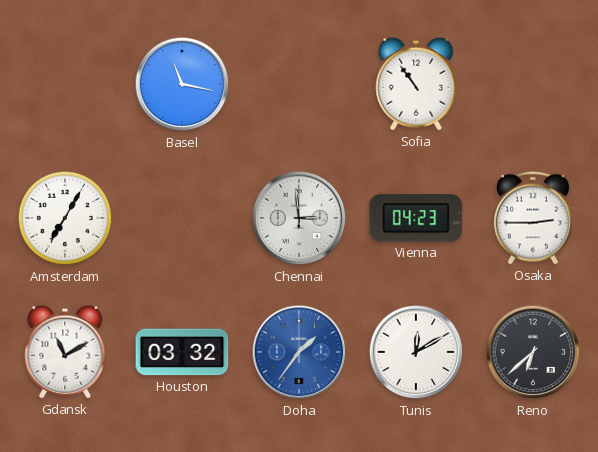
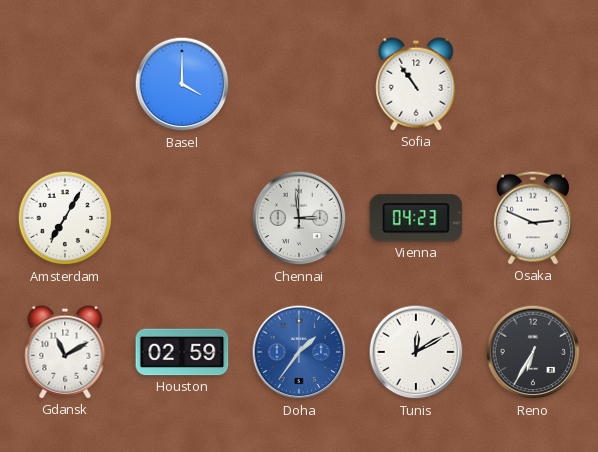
Basel: 11:17 -> 4:00
Osaka: 2:45 -> 2:49
Houston: 03:32 -> 02:59
Reno: 6:38 -> 6:35
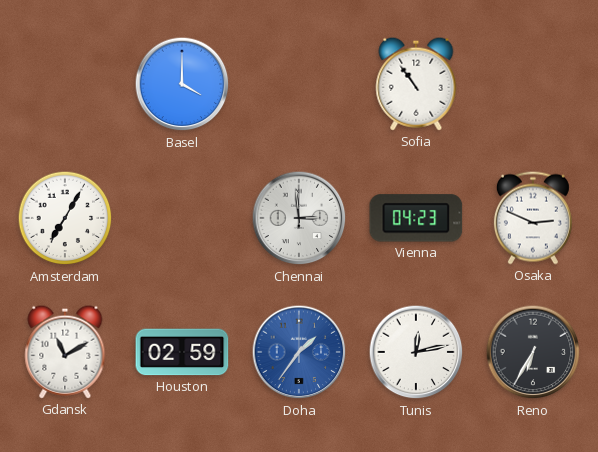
Tunis: 12:10 -> 12:13
